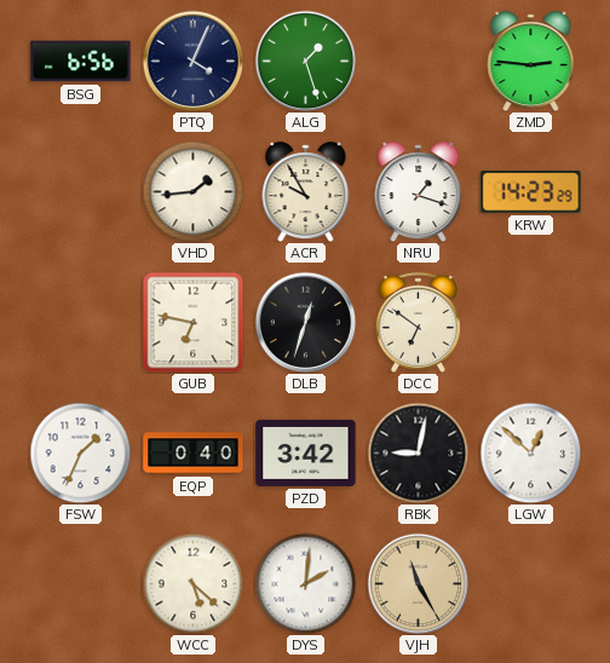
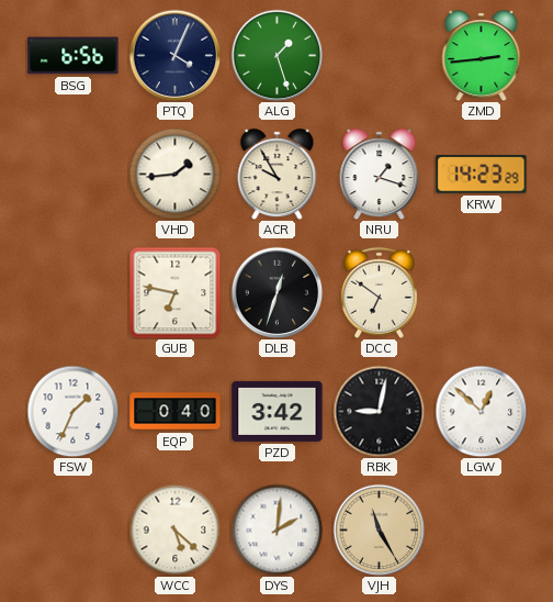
ZMD: 2:46 -> 2:44
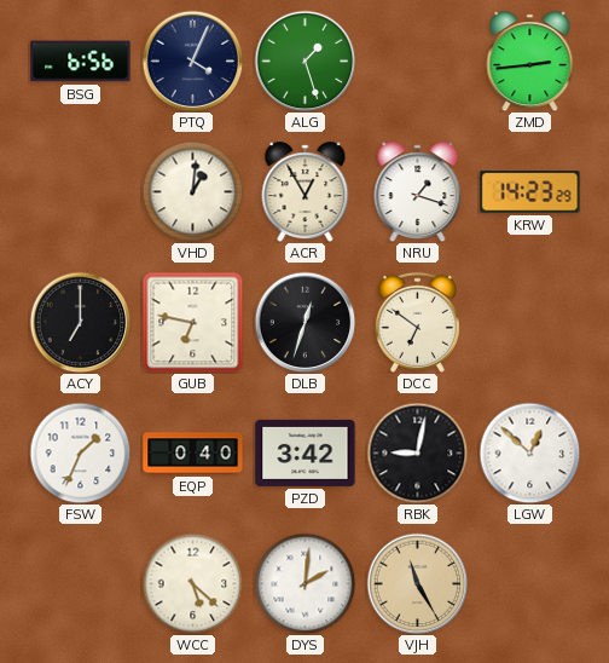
VHD: 1:44 -> 1:01
ACR: 9:55 -> 12:55
ACY: none -> 7:00
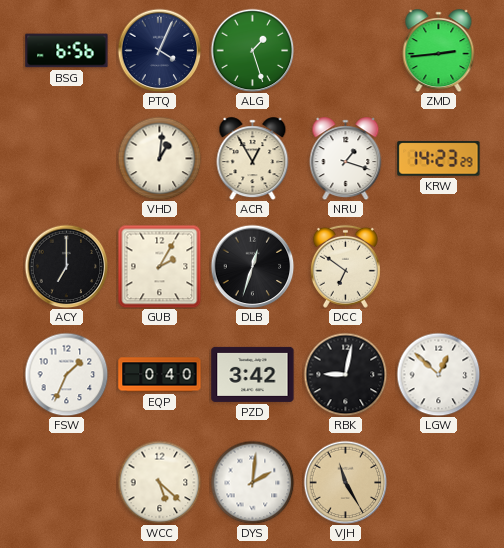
GUB: 6:47 -> 2:05
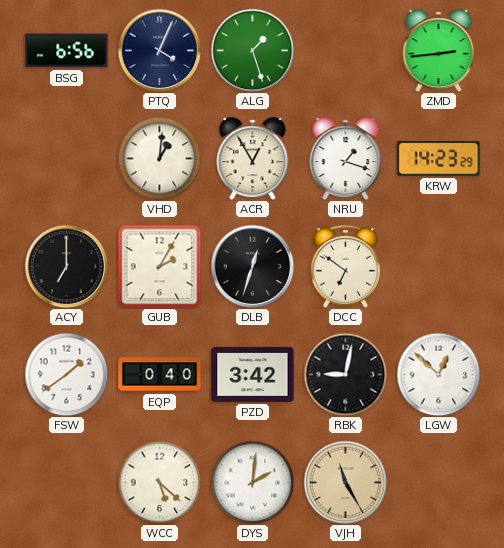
FSW: 1:34 -> 1:39
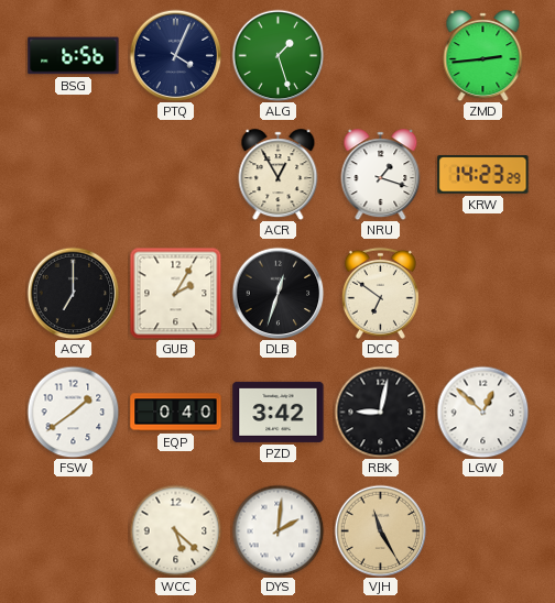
VHD: 1:01 -> none
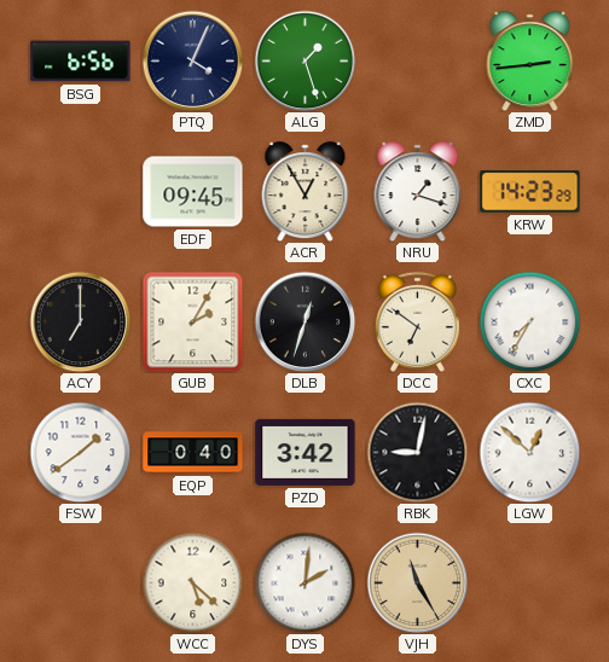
EDF: none -> 09:45
CXC: none -> 7:35
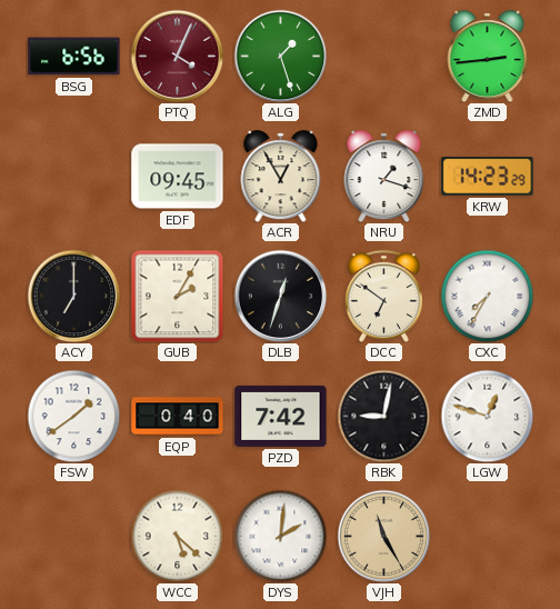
PTQ dial: navy -> burgundy
PZD: 3:42 -> 7:42
LGW: 12:52 -> 12:48
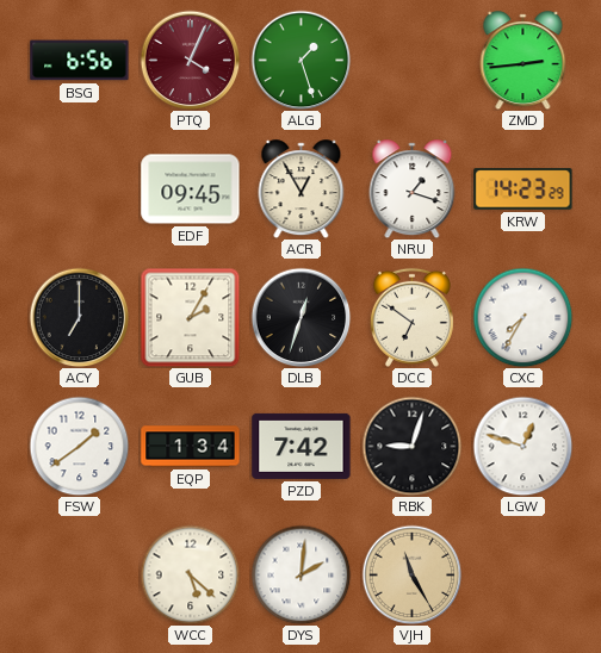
EQP: 0:40 -> 1:34
RBK: 9:02 -> 9:03
